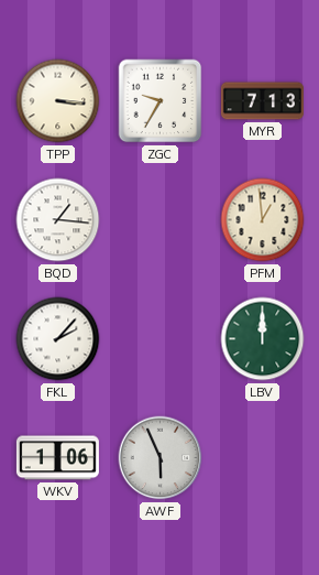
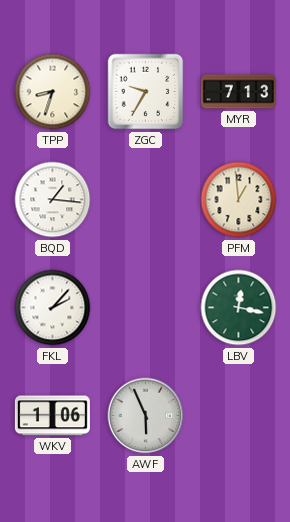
TPP: 3:16 -> 8:33
LBV: 12:00 -> 12:17
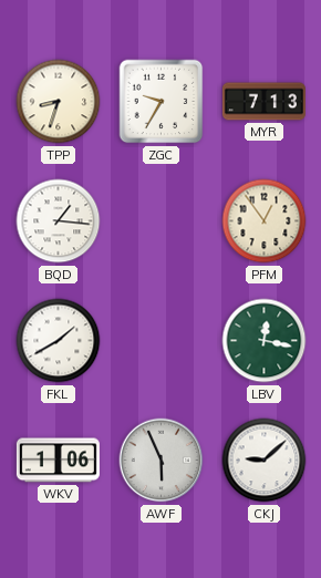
PFM: 12:59 -> 12:54
FKL: 2:07 -> 1:40
CKJ: none -> 9:08
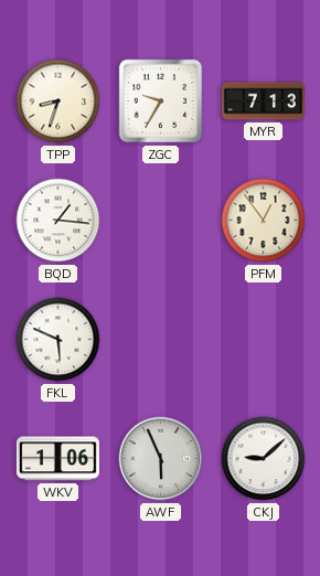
FKL: 1:40 -> 5:49
LBV: 12:17 -> none
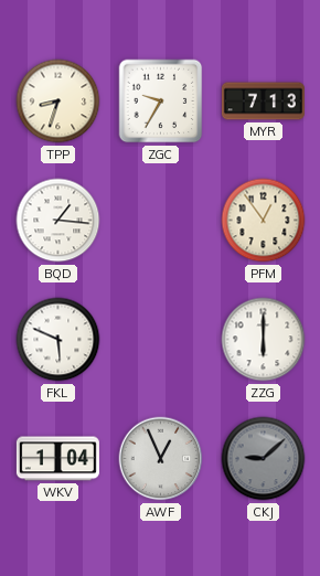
ZZG: none -> 6:00
WKV: 1:06 -> 1:04
AWF: 5:56 -> 12:56
CKJ dial: white -> grey
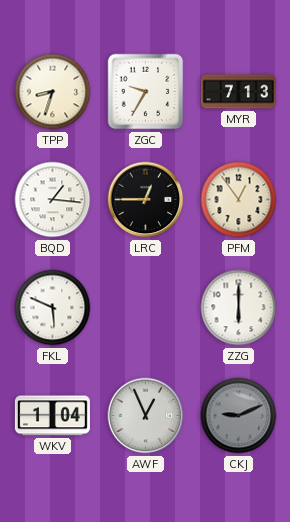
LRC: none -> 12:45
CKJ: 9:08 -> 9:11
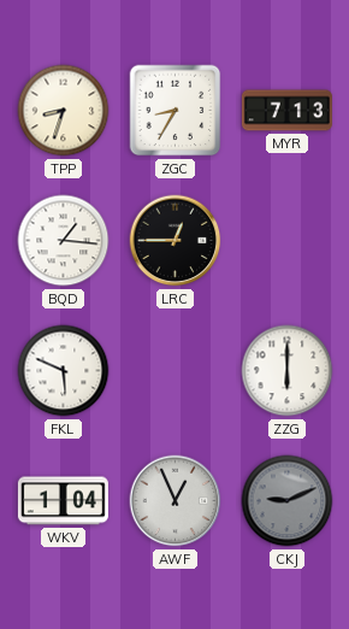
ZGC: 9:35 -> 8:35
PFM: 12:54 -> none
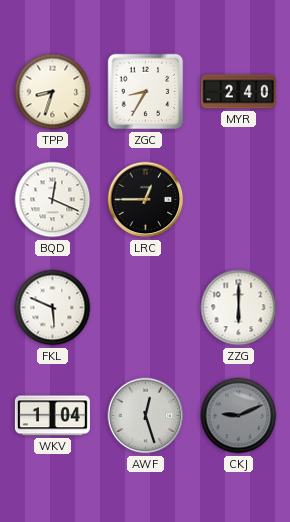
MYR: 7:13 -> 2:40
BQD: 1:16 -> 12:19
AWF: 12:56 -> 12:27
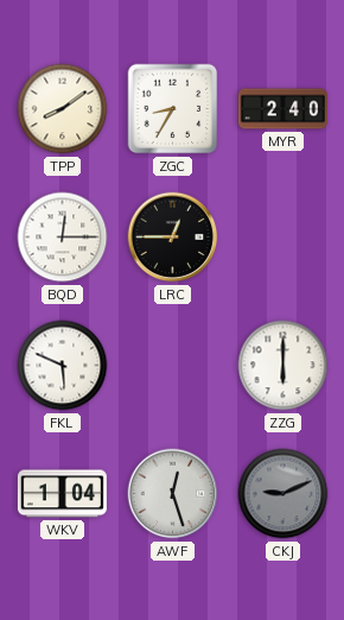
TPP: 8:33 -> 8:09
BQD: 12:19 -> 12:15
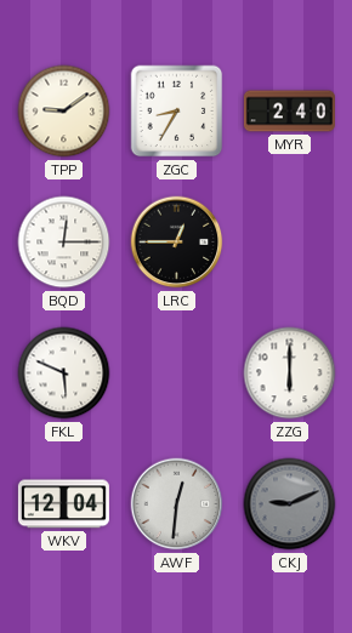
TPP: 8:09 -> 9:09
WKV: 1:04 -> 12:04
AWF: 12:27 -> 12:31
